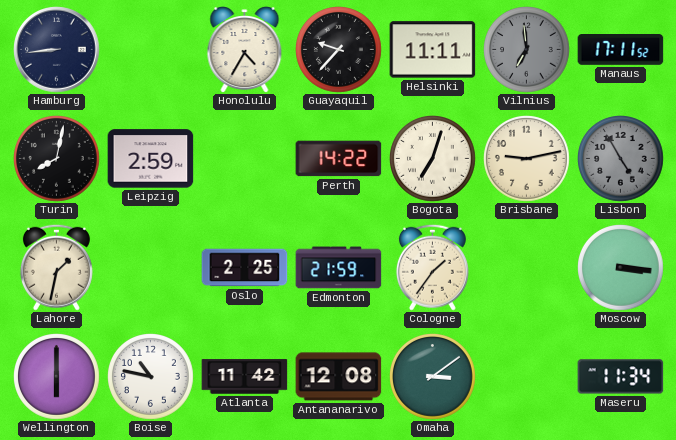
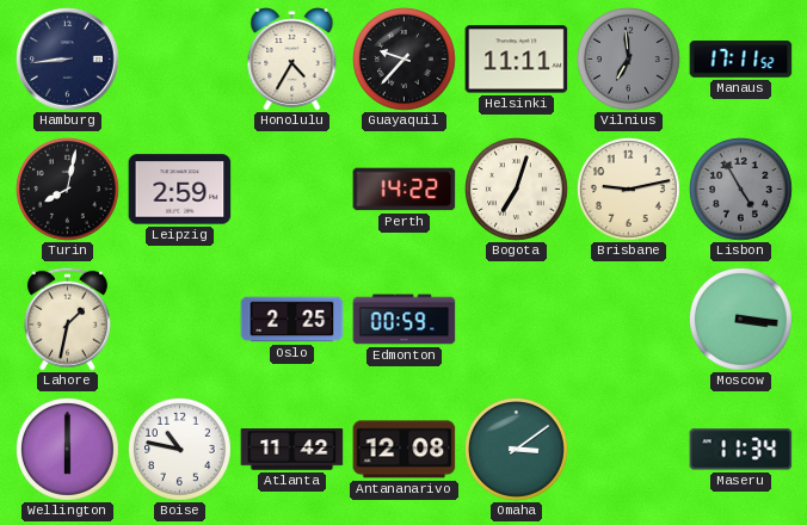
Edmonton: 21:59 -> 00:59
Cologne: 1:36 -> none
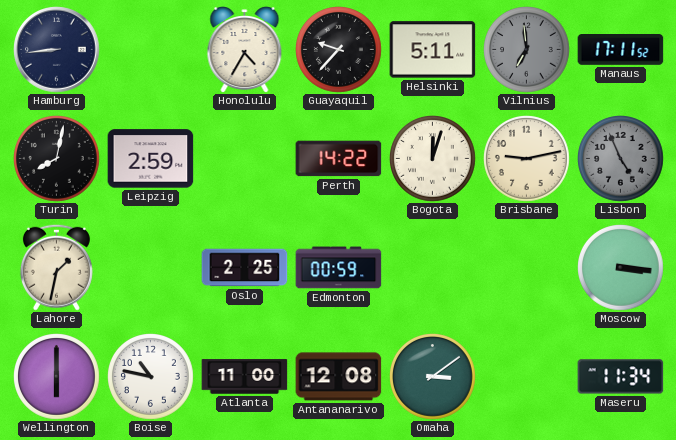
Helsinki: 11:11 -> 5:11
Bogota: 7:03 -> 12:03
Lisbon: 4:55 -> 4:56
Atlanta: 11:42 -> 11:00
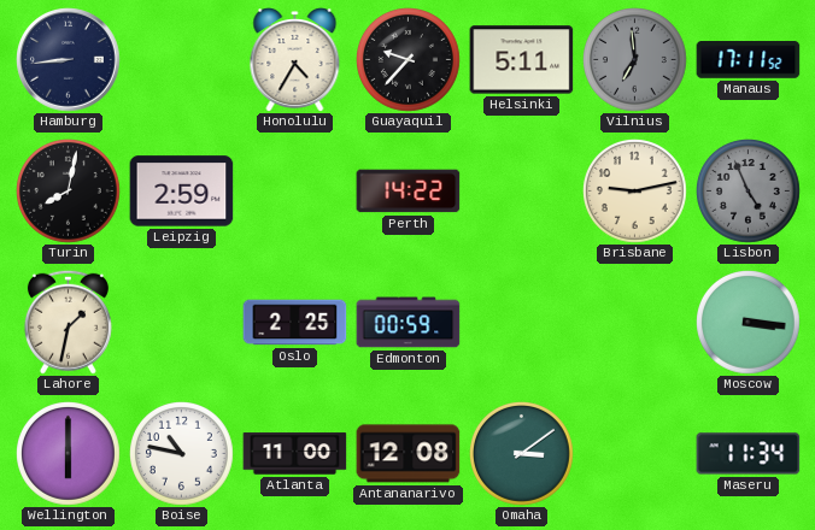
Bogota: 12:03 -> none
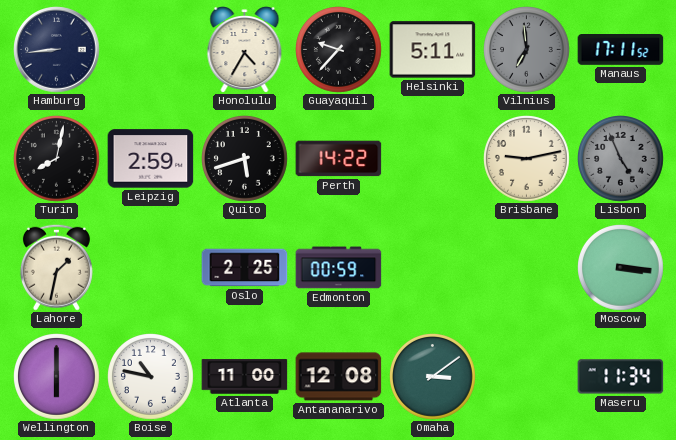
Quito: none -> 5:42
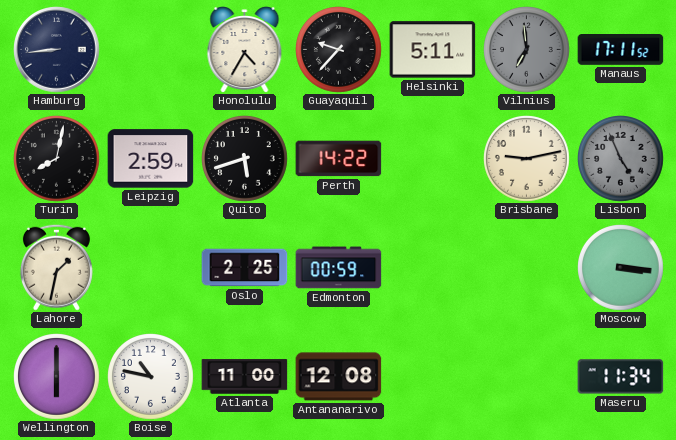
Omaha: 3:09 -> none
